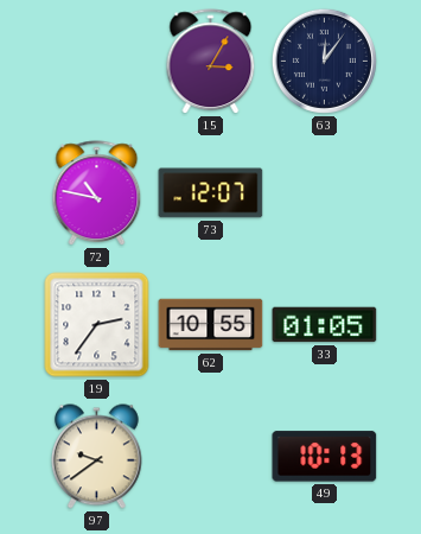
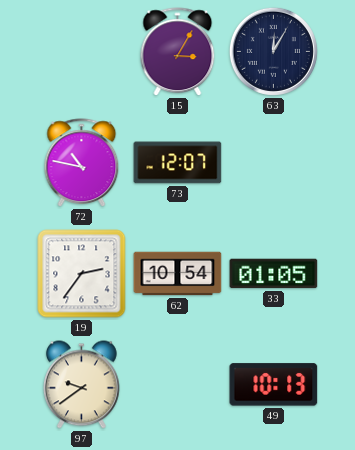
63: 12:06 -> 12:05
62: 10:55 -> 10:54
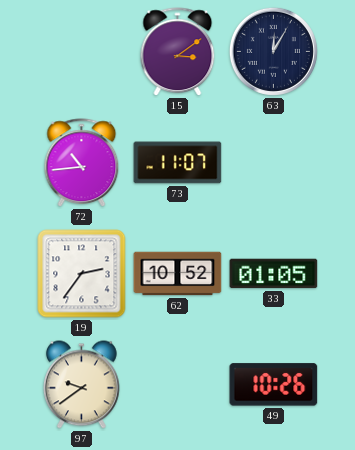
15: 3:05 -> 3:09
72: 10:47 -> 10:44
73: 12:07 -> 11:07
62: 10:54 -> 10:52
49: 10:13 -> 10:26
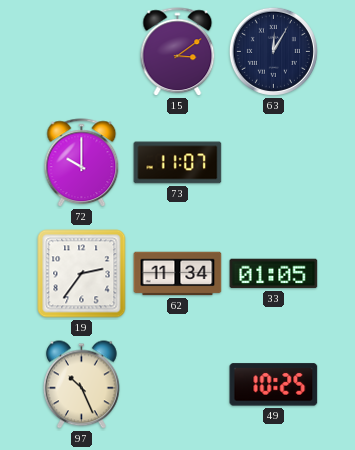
72: 10:44 -> 10:00
62: 10:52 -> 11:34
97: 9:39 -> 10:26
49: 10:26 -> 10:25
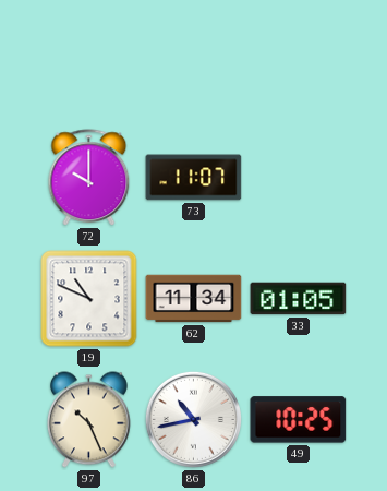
15: 3:09 -> none
63: 12:05 -> none
19: 2:36 -> 10:49
86: none -> 10:43
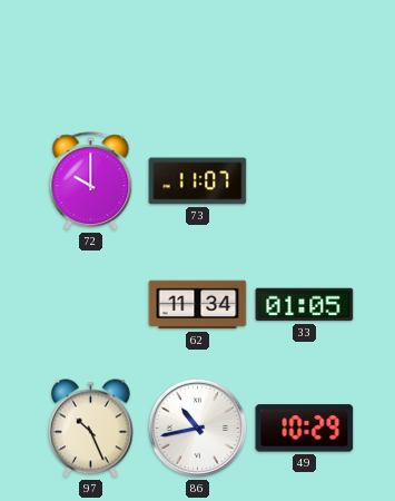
19: 10:49 -> none
49: 10:25 -> 10:29
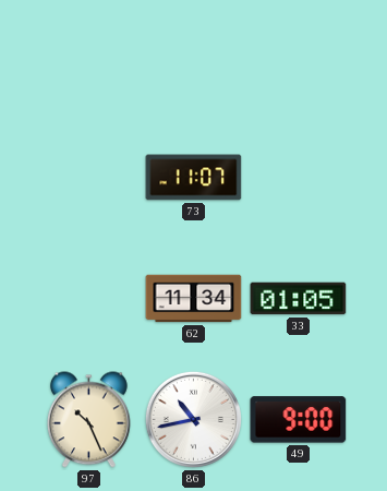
72: 10:00 -> none
49: 10:29 -> 9:00
